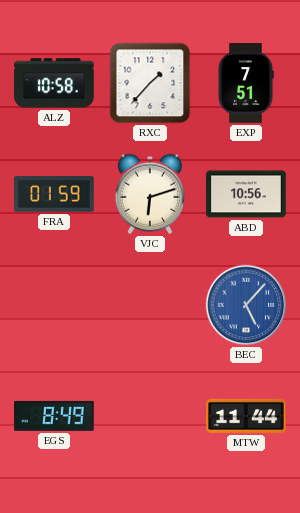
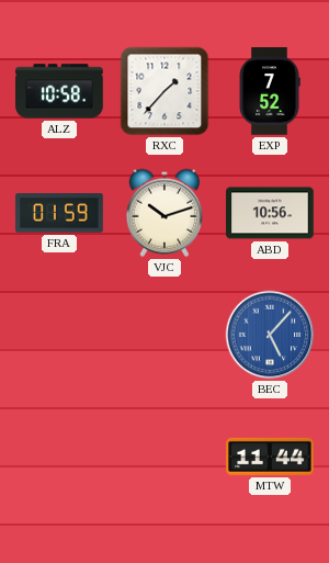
EXP: 7:51 -> 7:52
VJC: 6:12 -> 10:12
EGS: 8:49 -> none
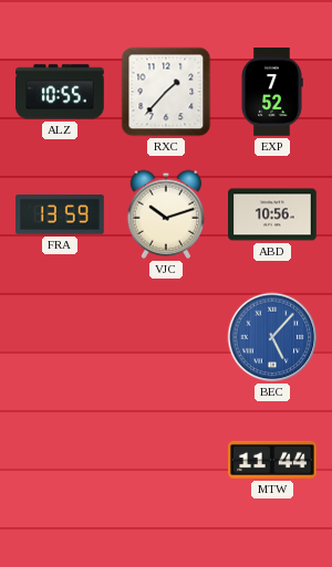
ALZ: 10:58 -> 10:55
FRA: 01:59 -> 13:59
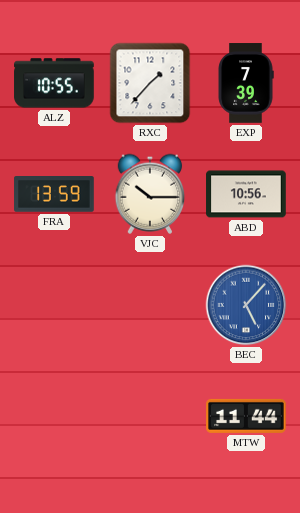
EXP: 7:52 -> 7:39
VJC: 10:12 -> 10:15
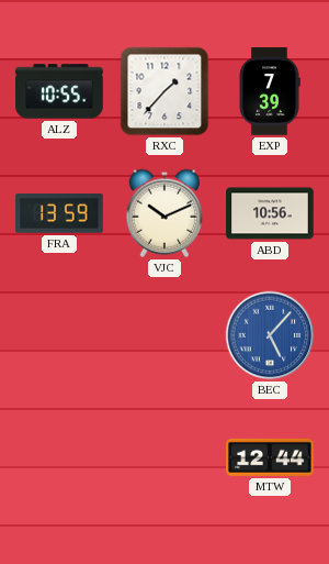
VJC: 10:15 -> 10:11
MTW: 11:44 -> 12:44
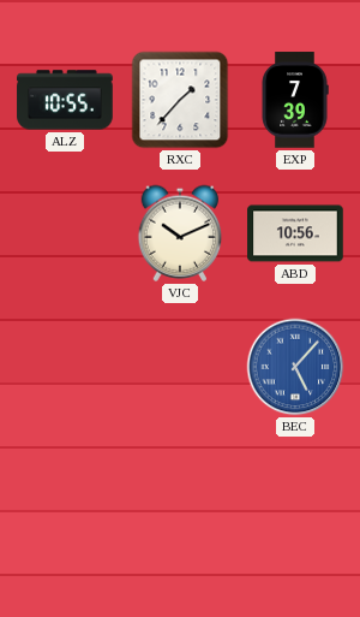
FRA: 13:59 -> none
MTW: 12:44 -> none
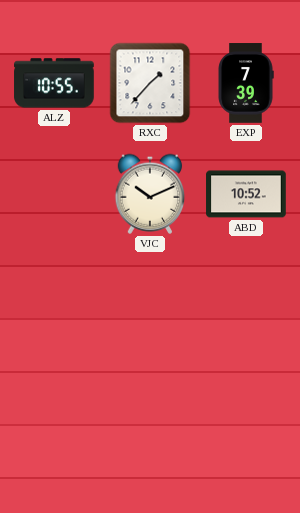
ABD: 10:56 -> 10:52
BEC: 5:07 -> none
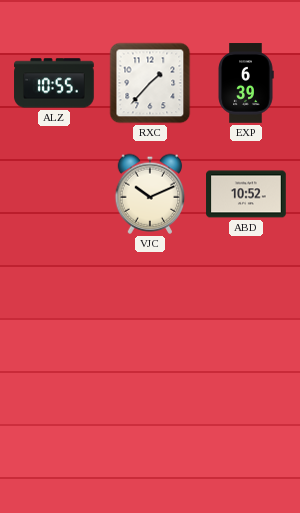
EXP: 7:39 -> 6:39
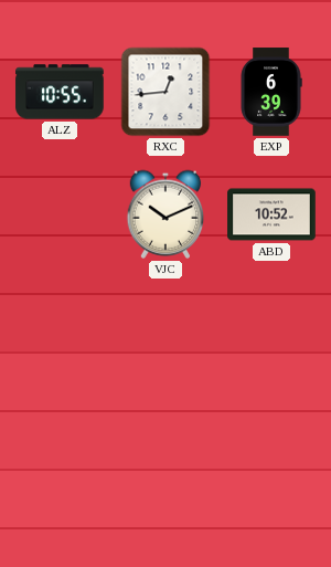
RXC: 1:37 -> 12:44
